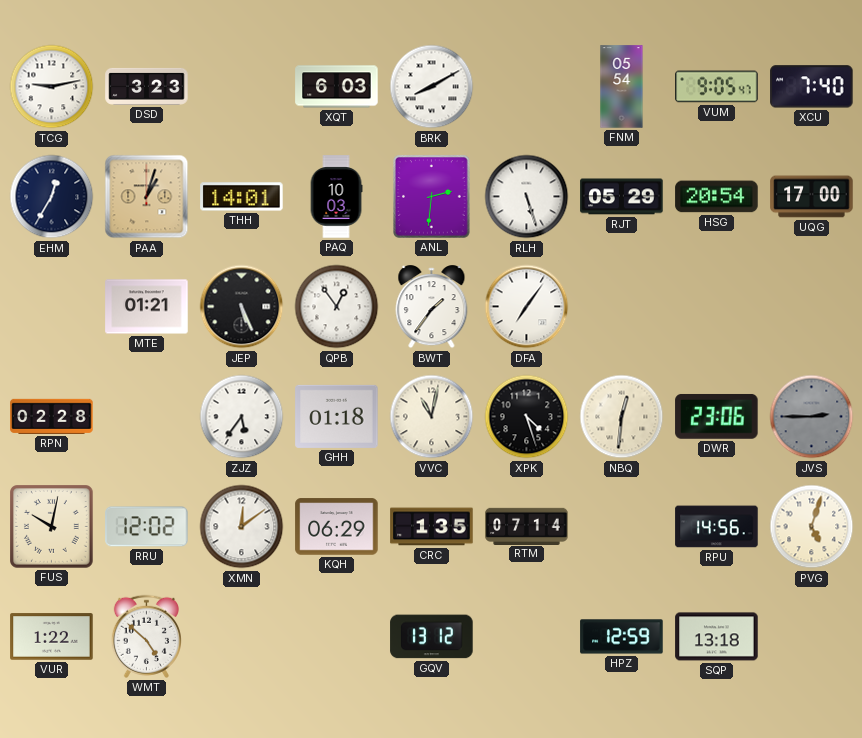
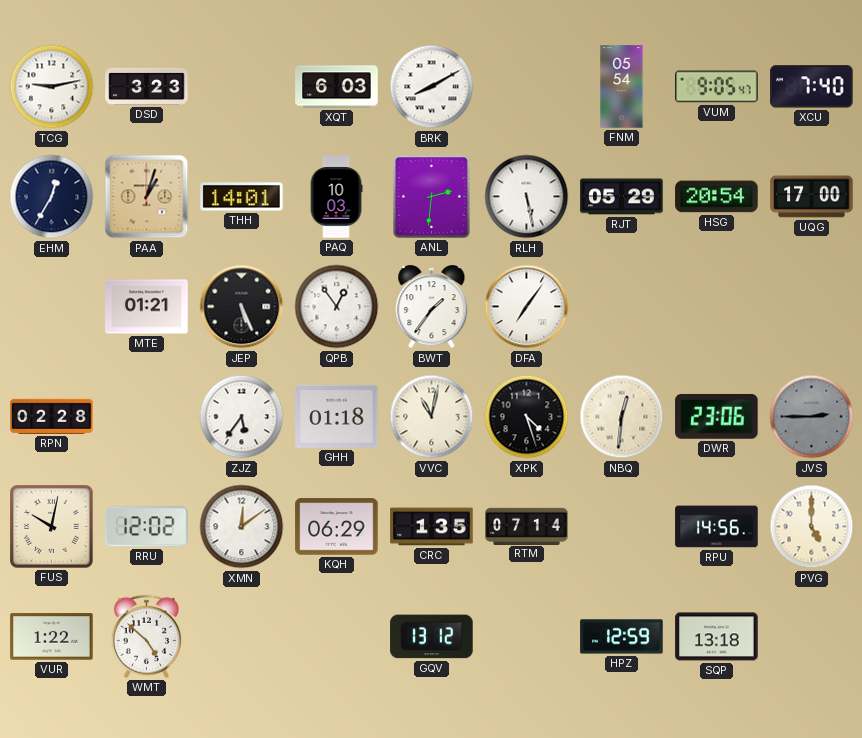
RLH: 5:27 -> 5:28
PVG: 5:03 -> 5:00
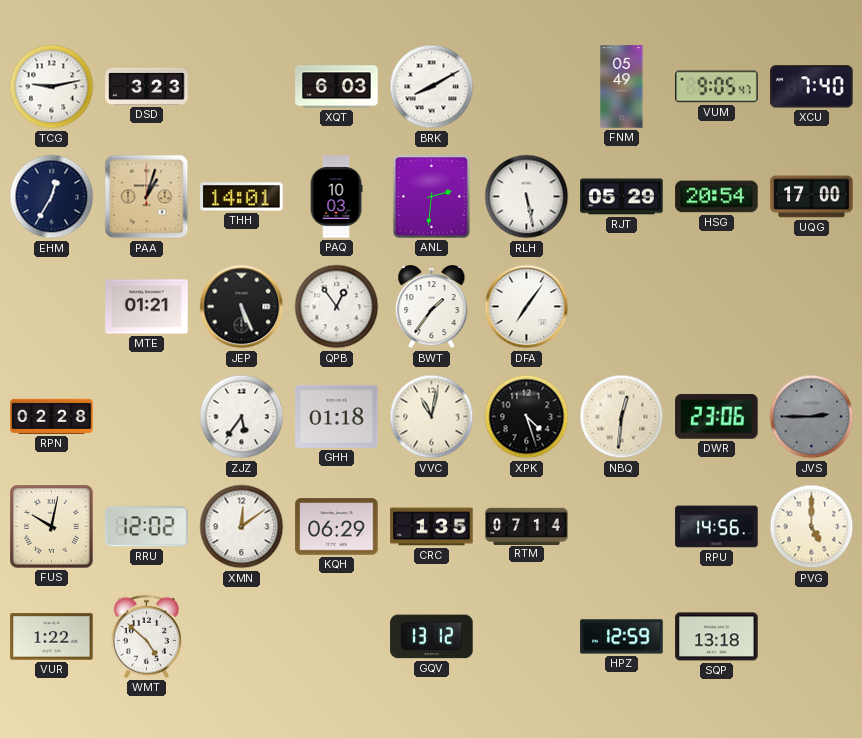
FNM: 05:54 -> 05:49
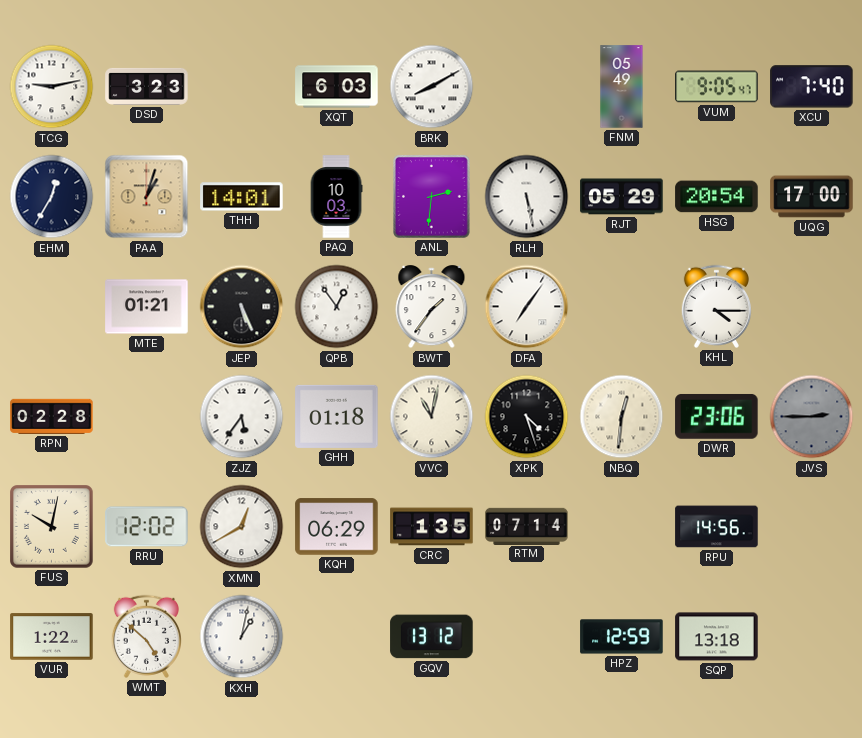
KHL: none -> 4:15
XMN: 12:09 -> 12:40
PVG: 5:00 -> none
KXH: none -> 1:02
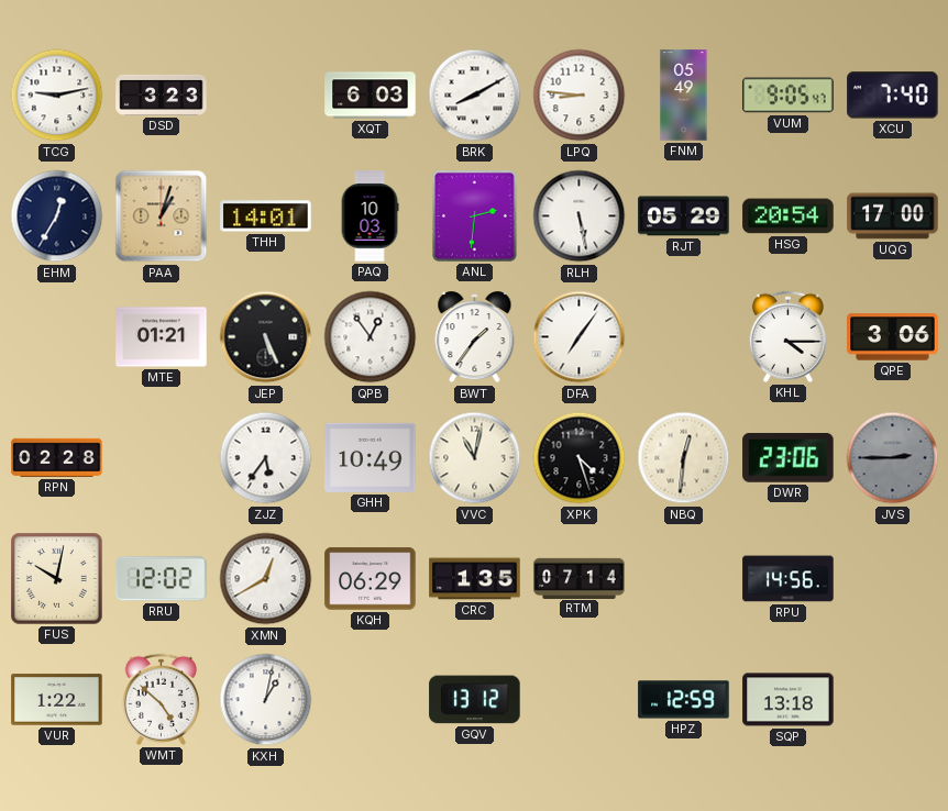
LPQ: none -> 8:46
QPE: none -> 3:06
GHH: 01:18 -> 10:49
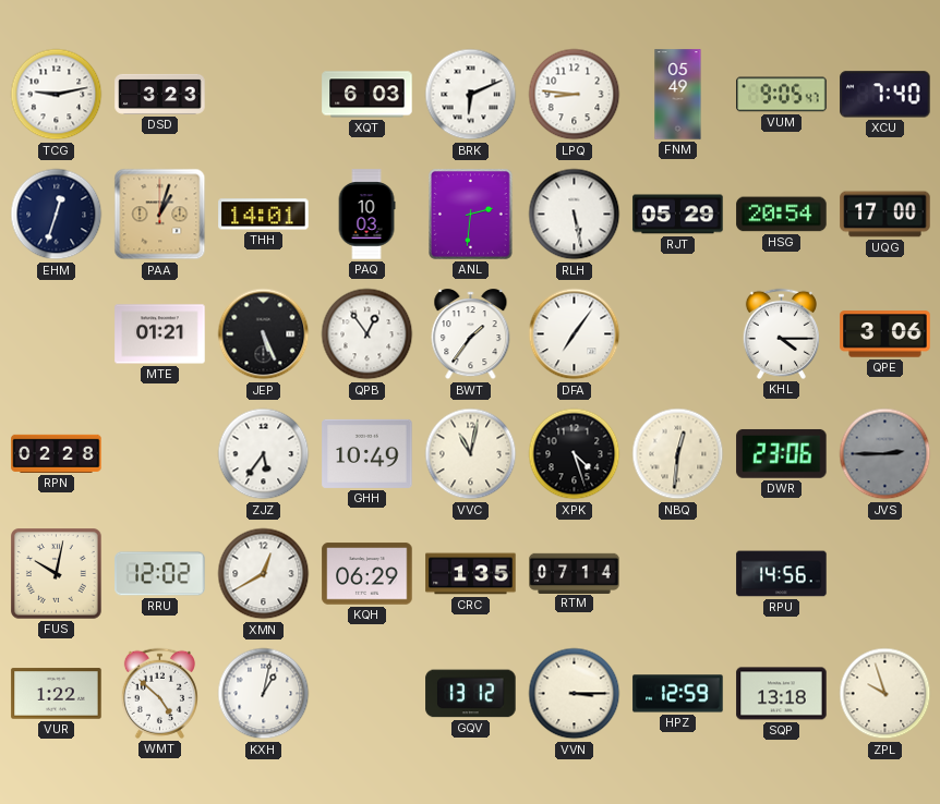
BRK: 8:10 -> 6:11
EHM: 12:35 -> 12:33
VVN: none -> 3:15
ZPL: none -> 9:57
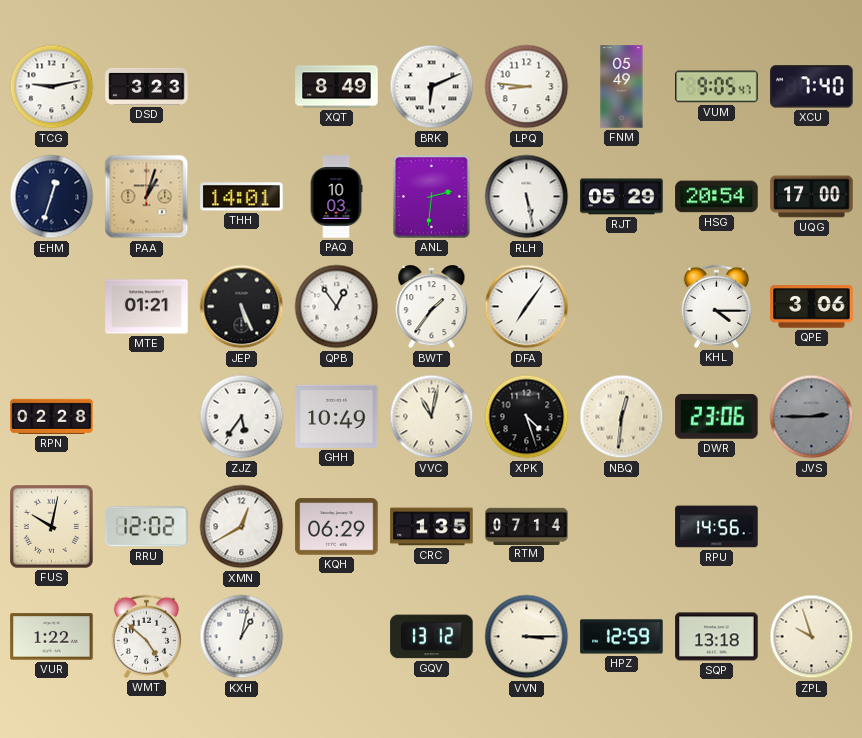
XQT: 6:03 -> 8:49
